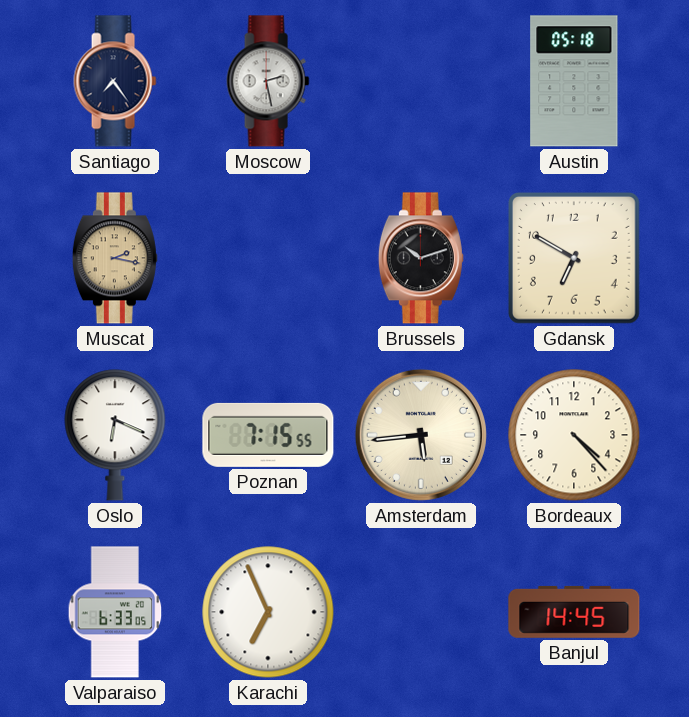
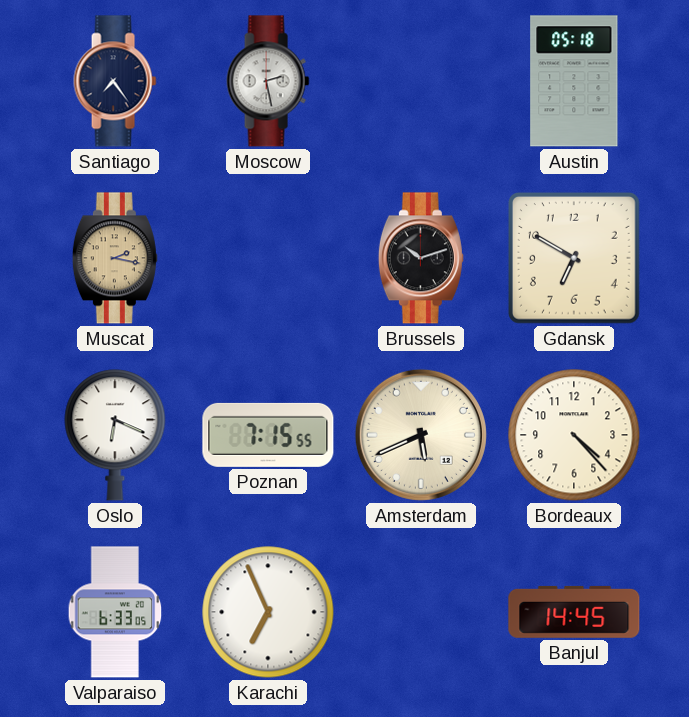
Amsterdam: 5:44 -> 5:41
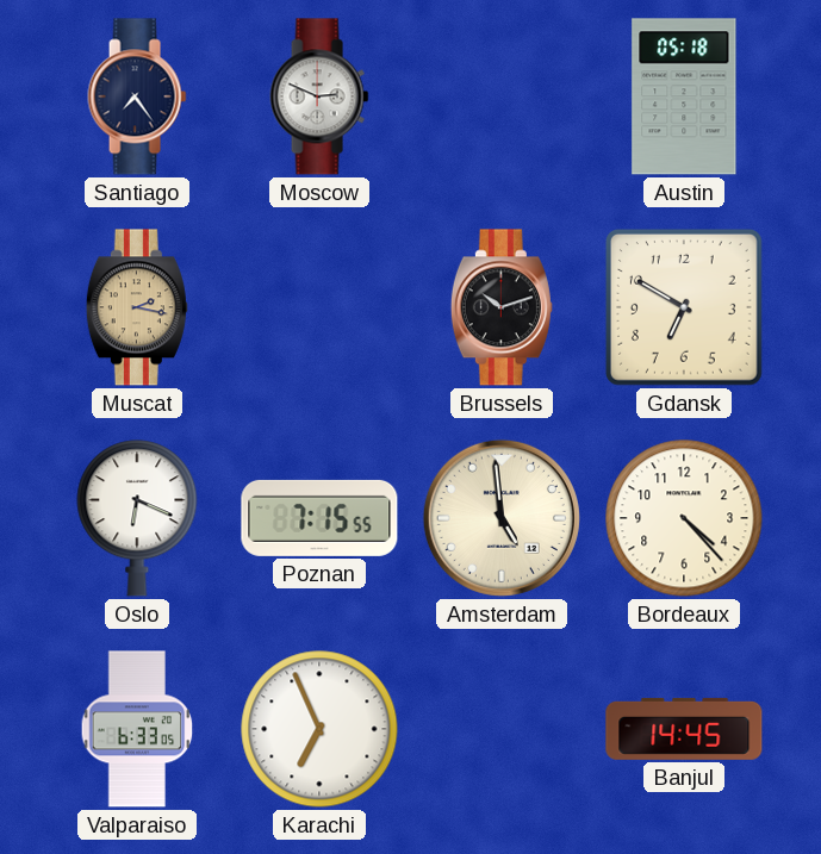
Moscow: 2:28 -> 2:49
Amsterdam: 5:41 -> 4:59
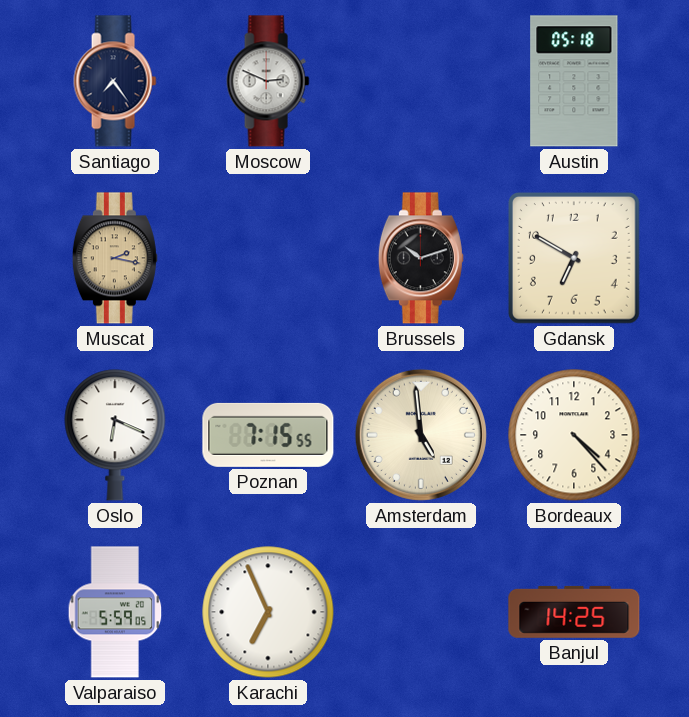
Valparaiso: 6:33 -> 5:59
Banjul: 14:45 -> 14:25
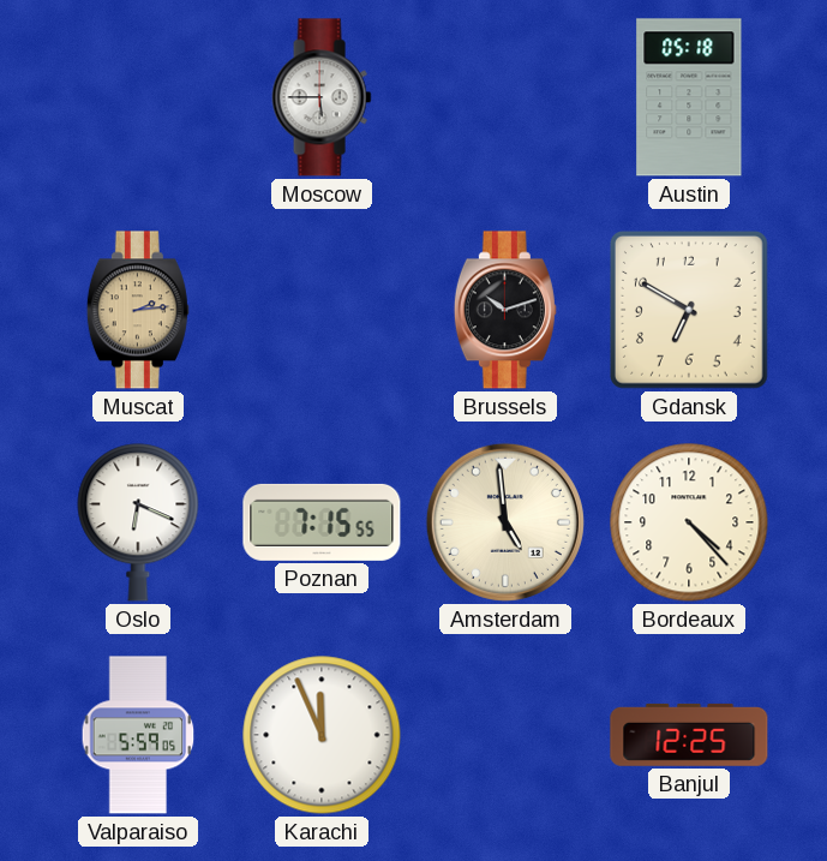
Santiago: 7:24 -> none
Moscow: 2:49 -> 5:45
Muscat: 2:17 -> 2:14
Karachi: 6:56 -> 11:56
Banjul: 14:25 -> 12:25
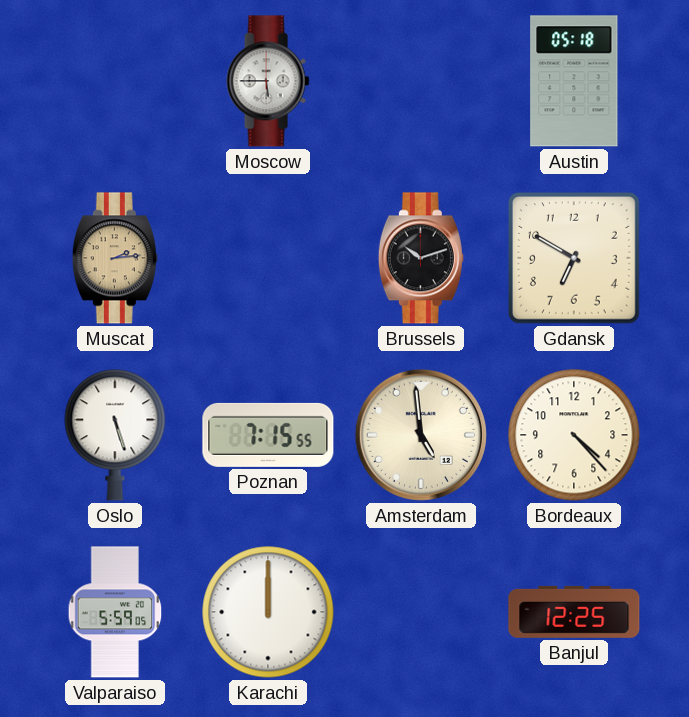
Oslo: 6:19 -> 5:27
Karachi: 11:56 -> 12:00
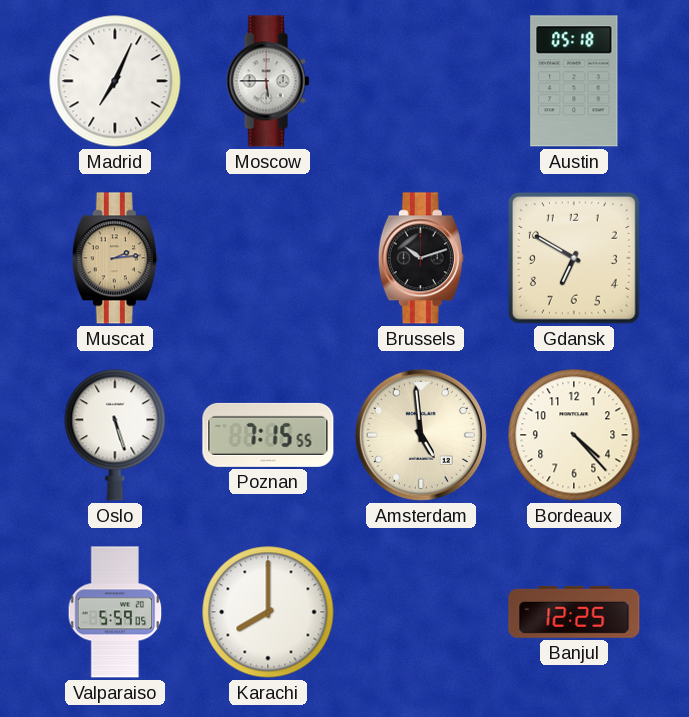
Madrid: none -> 7:04
Karachi: 12:00 -> 8:00
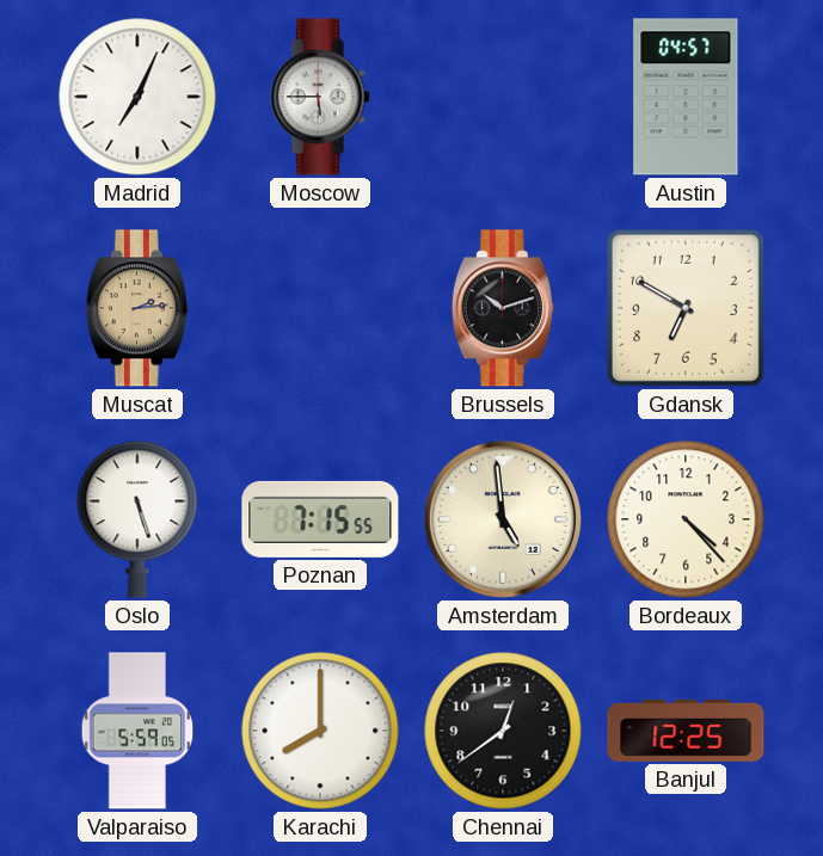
Austin: 05:18 -> 04:57
Chennai: none -> 12:39
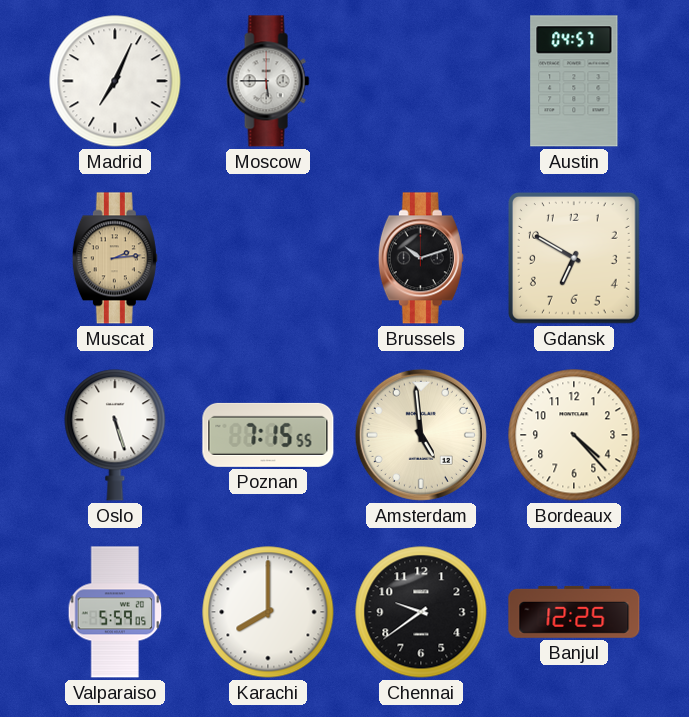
Chennai: 12:39 -> 9:39
